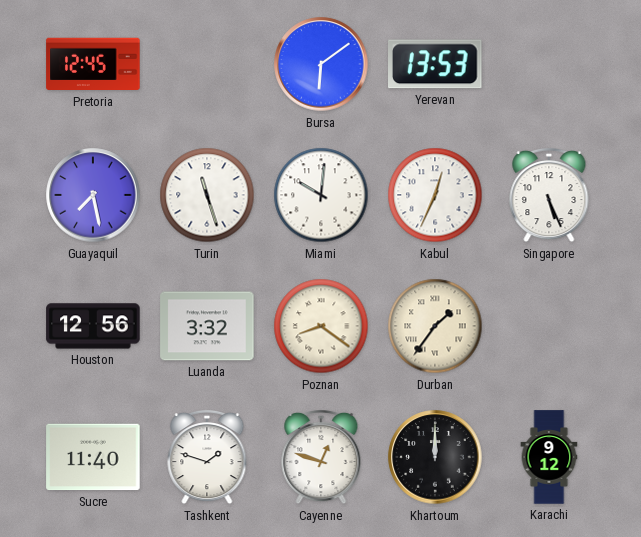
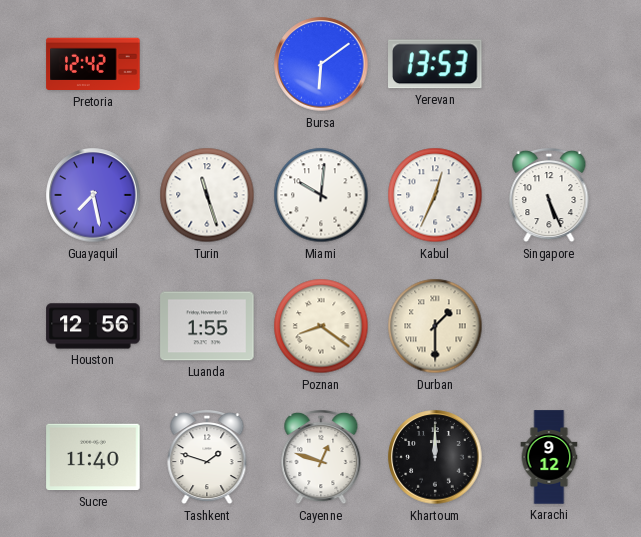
Pretoria: 12:45 -> 12:42
Luanda: 3:32 -> 1:55
Durban: 1:36 -> 1:30
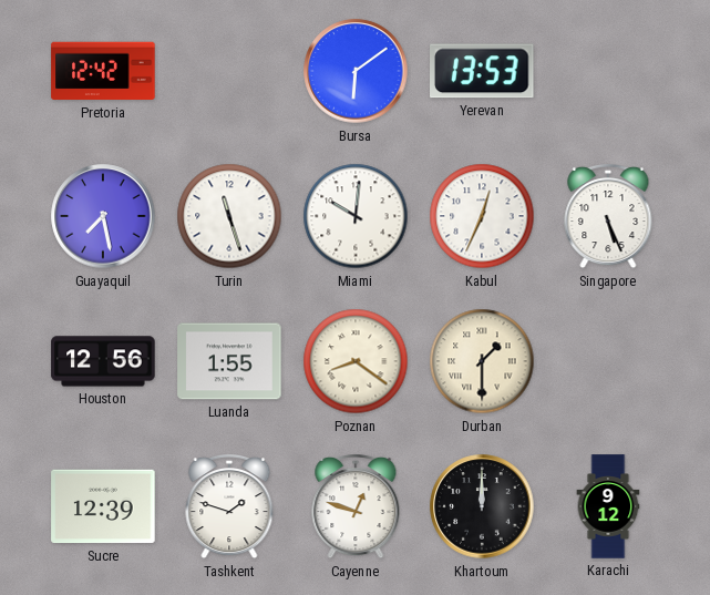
Sucre: 11:40 -> 12:39
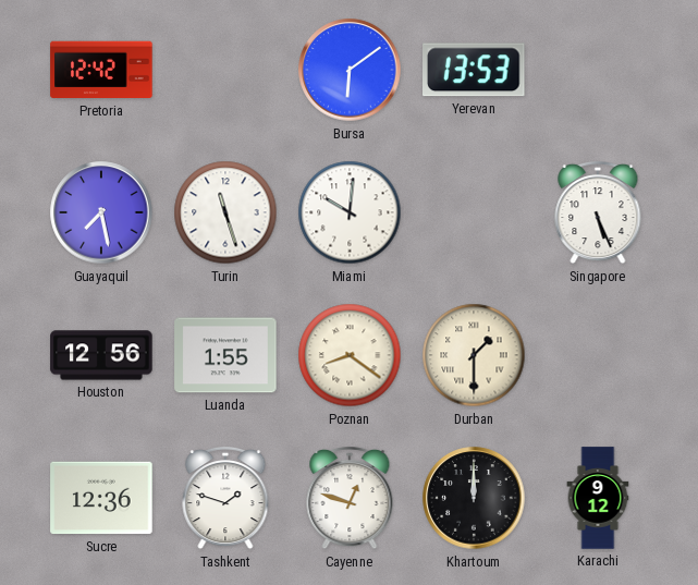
Kabul: 12:34 -> none
Sucre: 12:39 -> 12:36
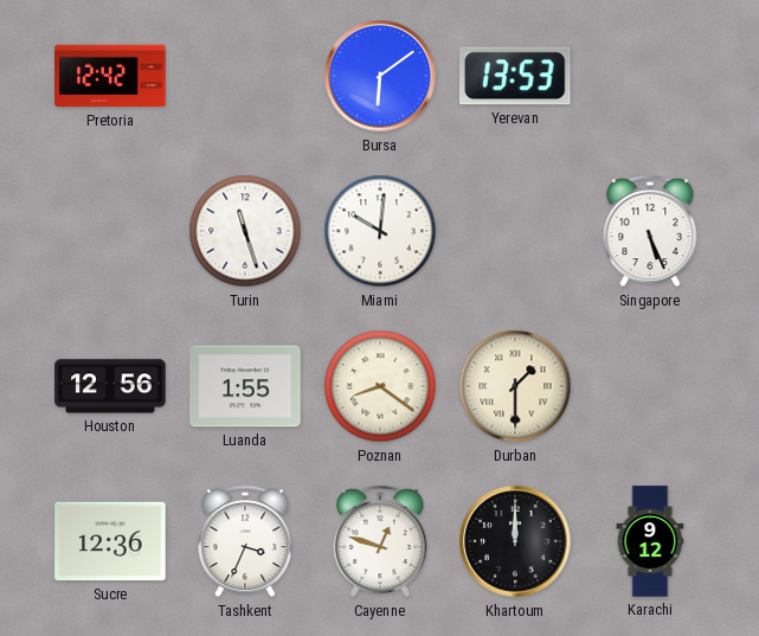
Guayaquil: 7:28 -> none
Tashkent: 1:48 -> 3:34
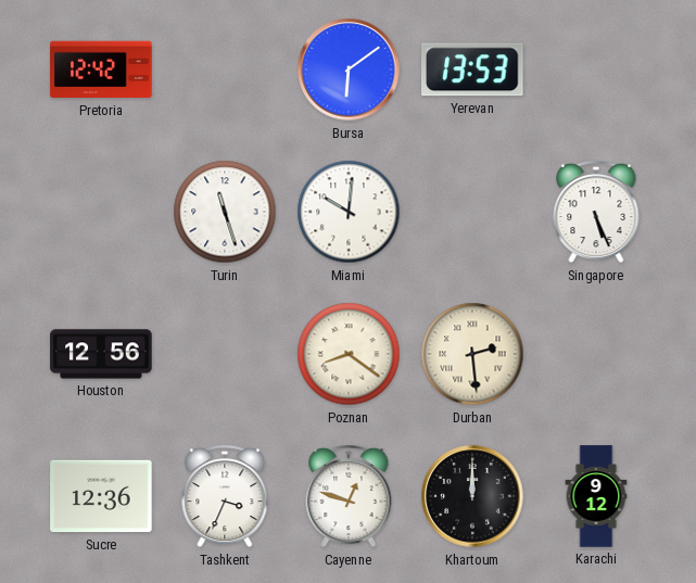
Luanda: 1:55 -> none
Durban: 1:30 -> 2:29
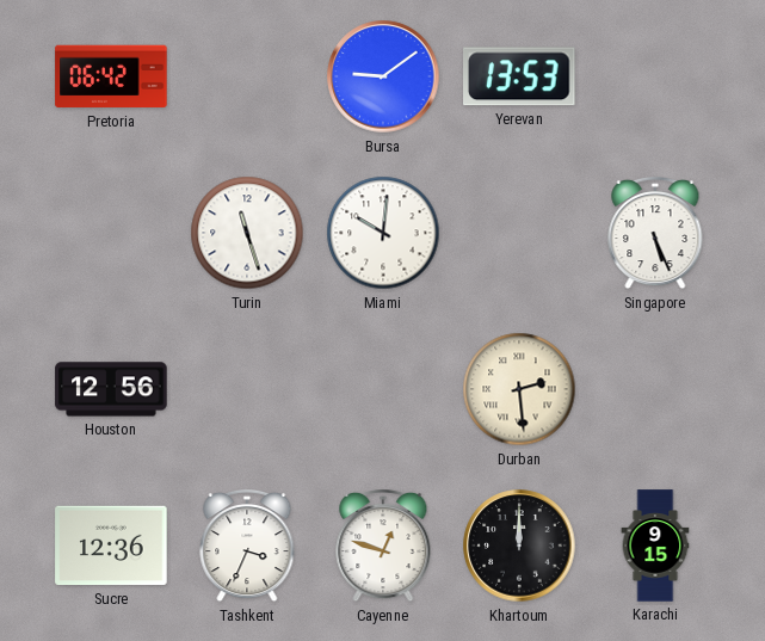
Pretoria: 12:42 -> 06:42
Bursa: 6:09 -> 9:09
Poznan: 8:21 -> none
Karachi: 9:12 -> 9:15
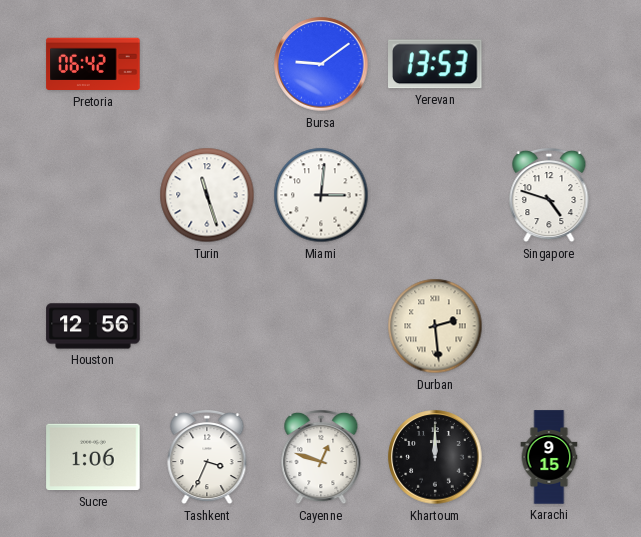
Miami: 10:01 -> 3:01
Singapore: 5:26 -> 4:48
Sucre: 12:36 -> 1:06
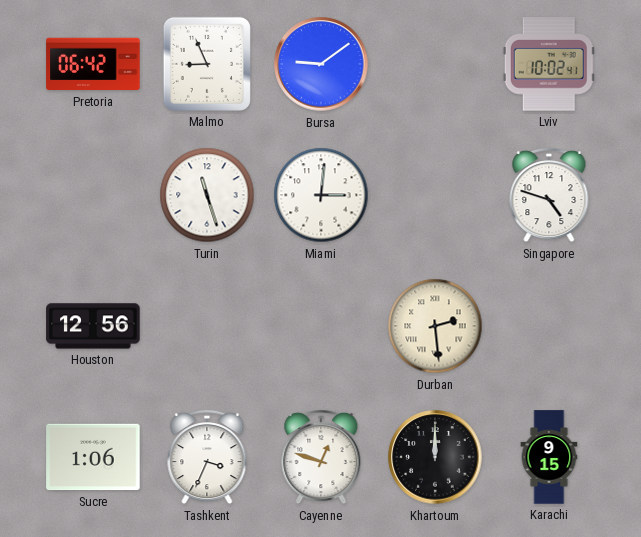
Malmo: none -> 8:56
Yerevan: 13:53 -> none
Lviv: none -> 10:02
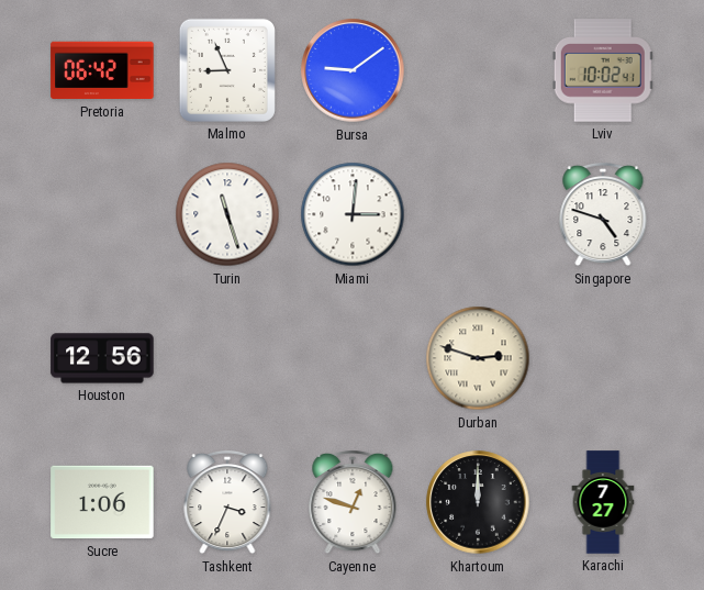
Durban: 2:29 -> 2:48
Karachi: 9:15 -> 7:27
